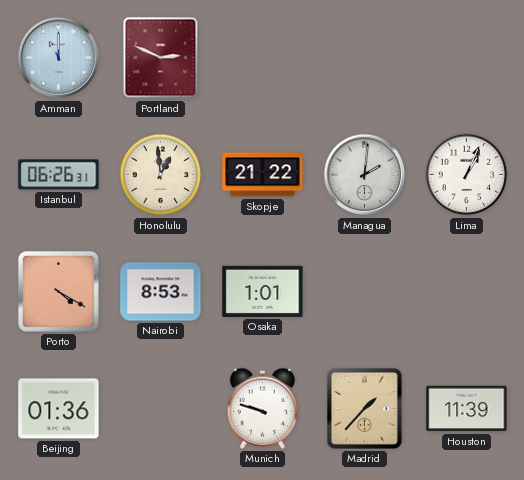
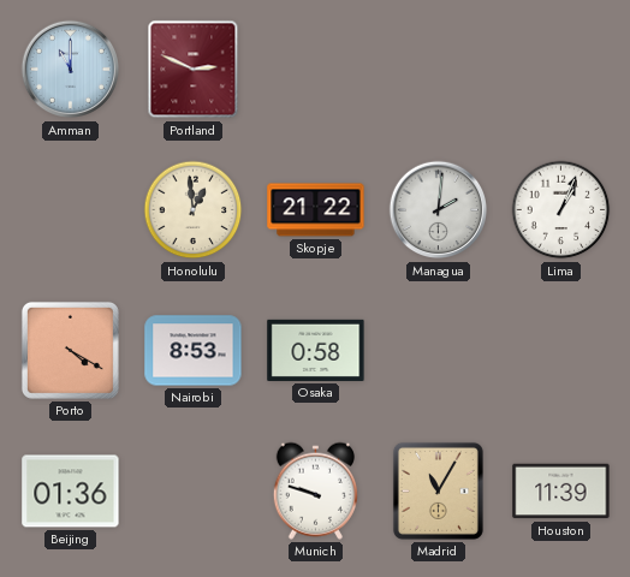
Istanbul: 06:26 -> none
Osaka: 1:01 -> 0:58
Madrid: 1:37 -> 11:05
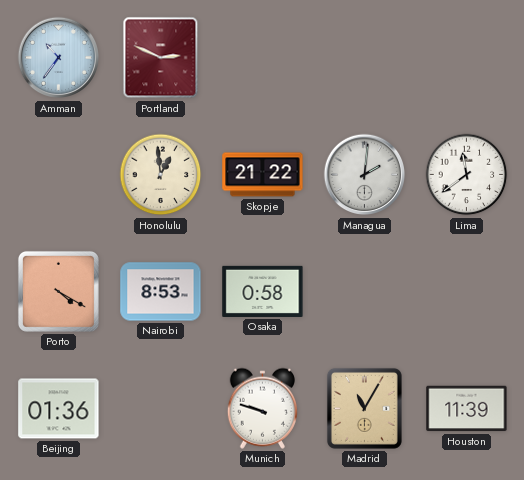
Amman: 11:00 -> 10:36
Lima: 1:04 -> 11:39
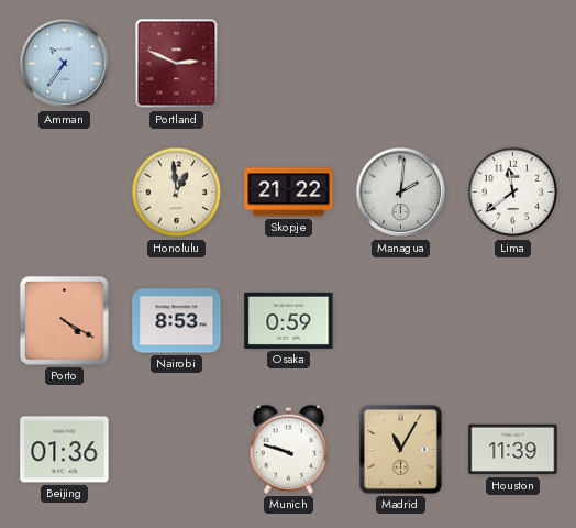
Osaka: 0:58 -> 0:59
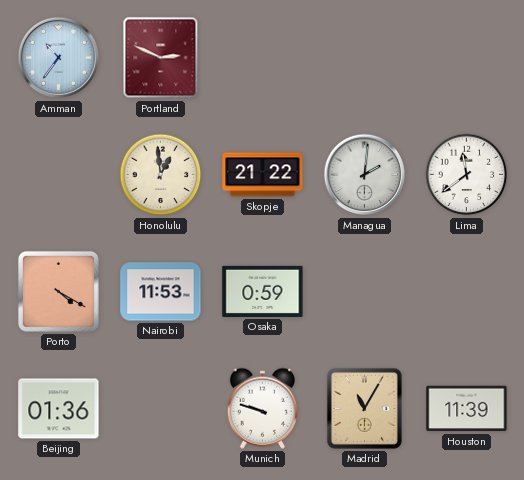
Nairobi: 8:53 -> 11:53
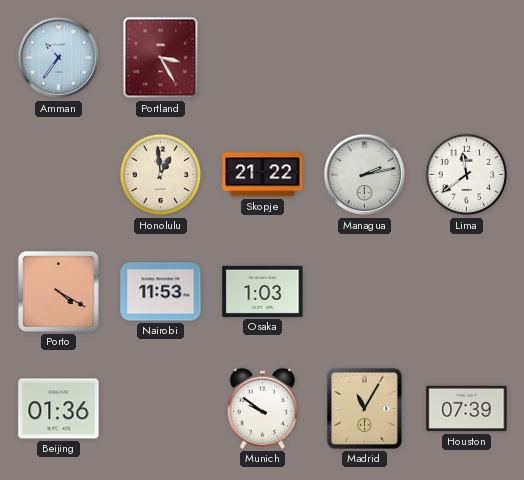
Portland: 2:49 -> 3:25
Managua: 2:01 -> 2:13
Osaka: 0:59 -> 1:03
Munich: 9:48 -> 9:51
Houston: 11:39 -> 07:39
